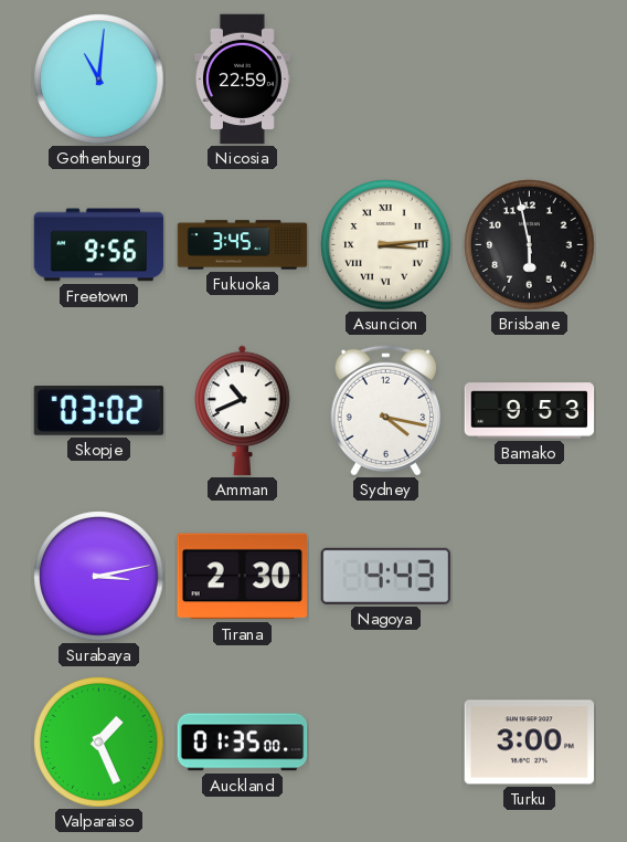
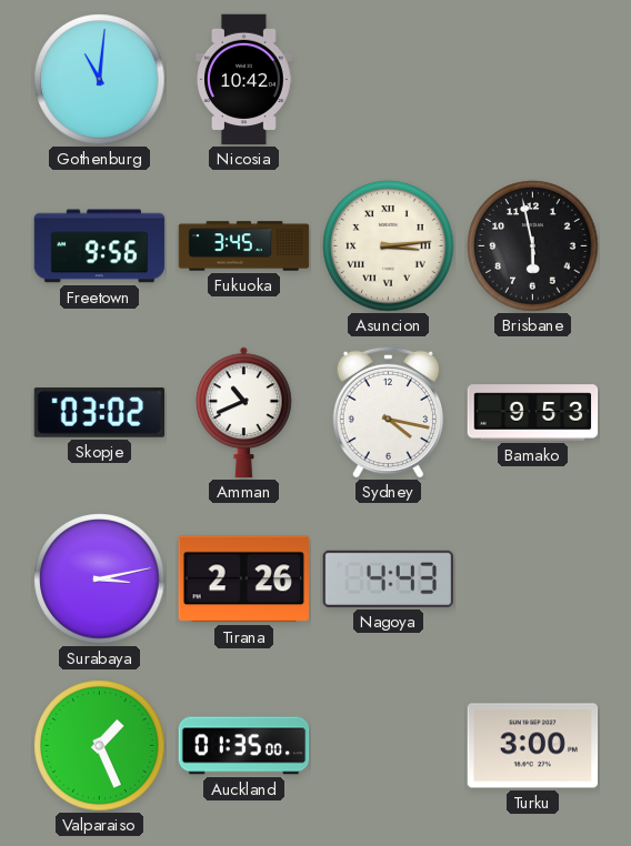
Nicosia: 22:59 -> 10:42
Tirana: 2:30 -> 2:26
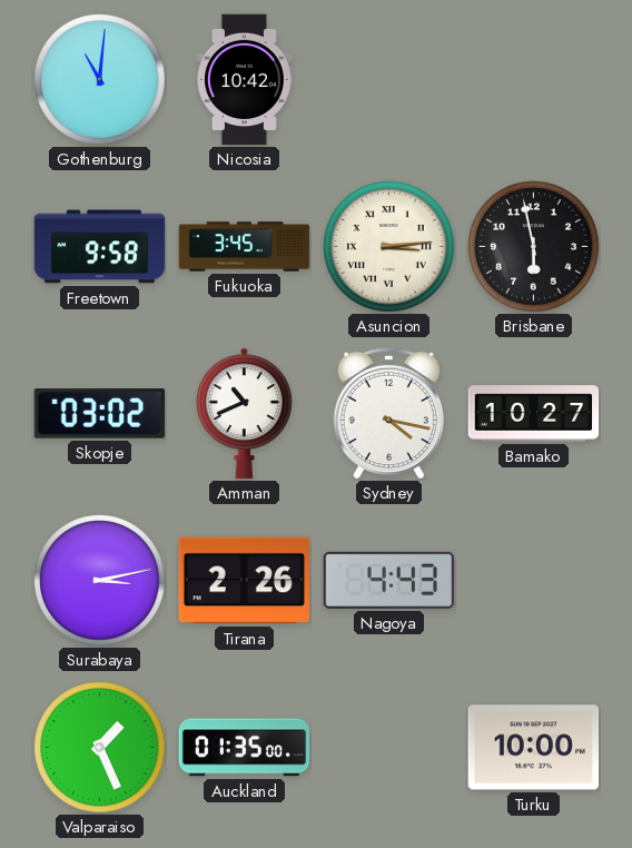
Freetown: 9:56 -> 9:58
Bamako: 9:53 -> 10:27
Turku: 3:00 -> 10:00
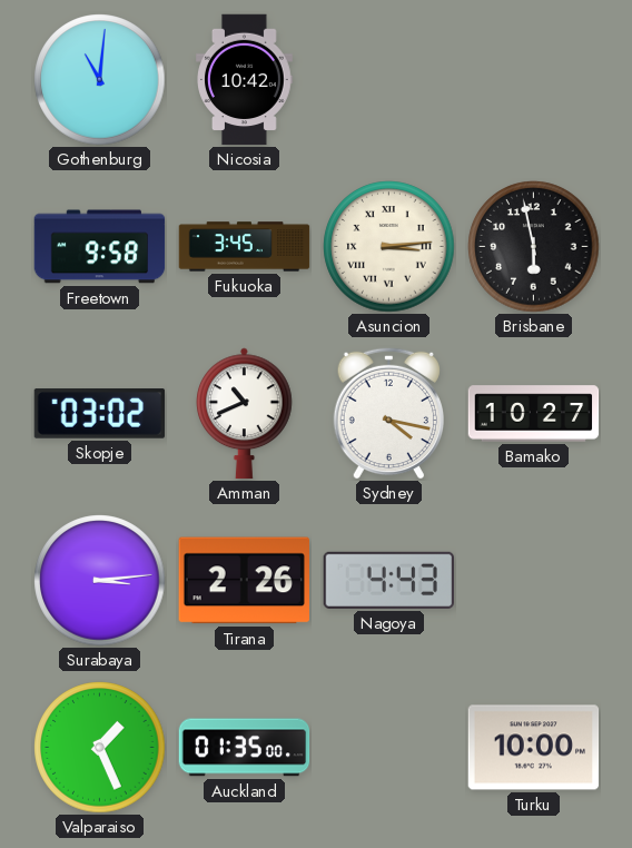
Surabaya: 3:13 -> 3:14
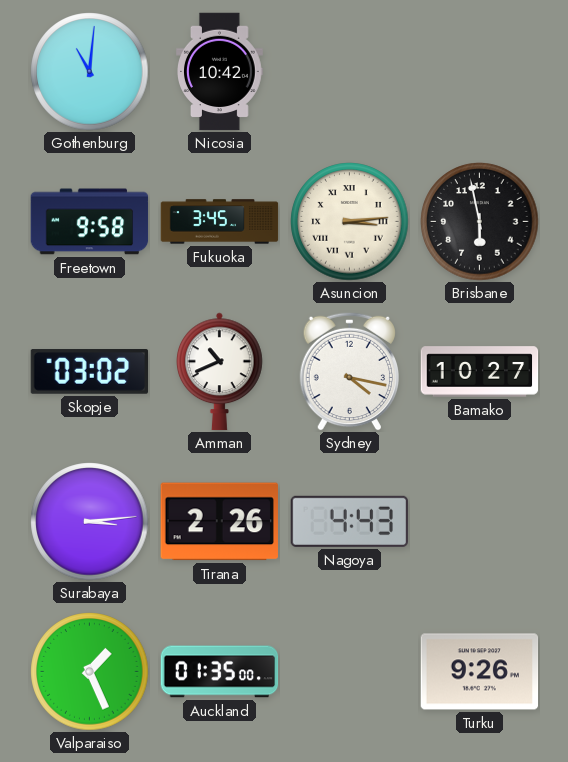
Turku: 10:00 -> 9:26
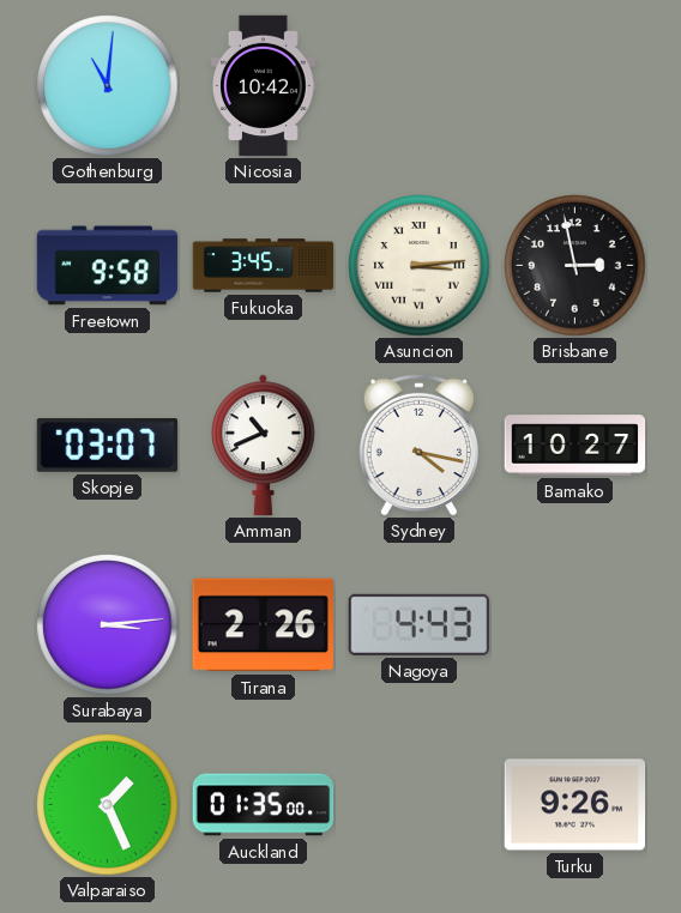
Brisbane: 5:58 -> 2:58
Skopje: 03:02 -> 03:07
